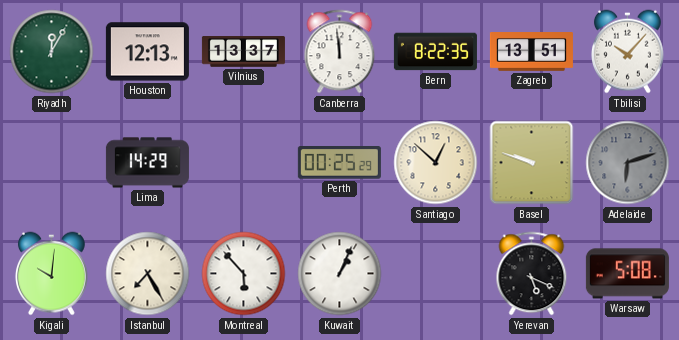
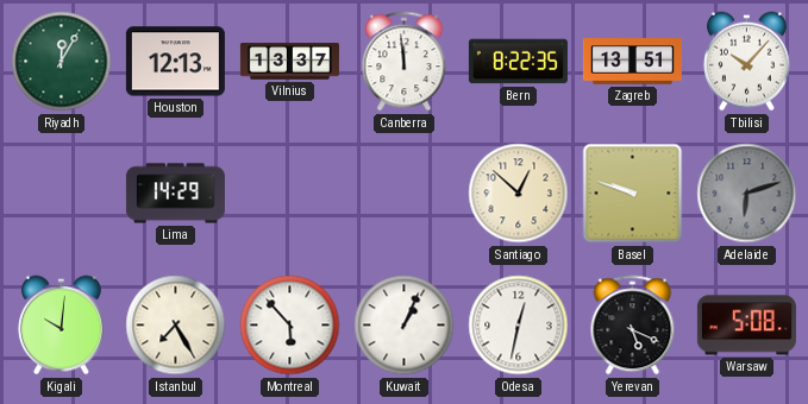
Perth: 00:25 -> none
Odesa: none -> 12:32
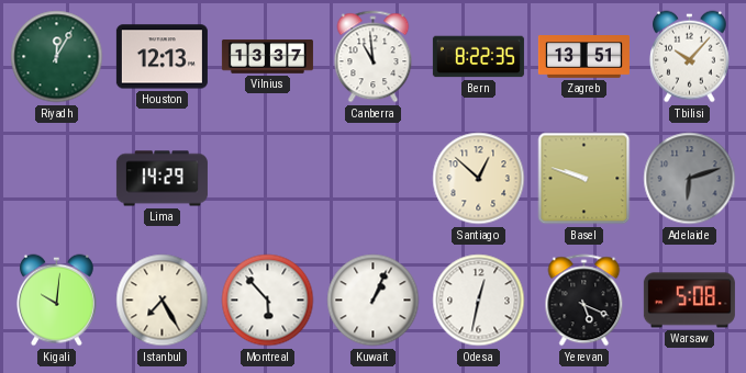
Canberra: 11:59 -> 10:59
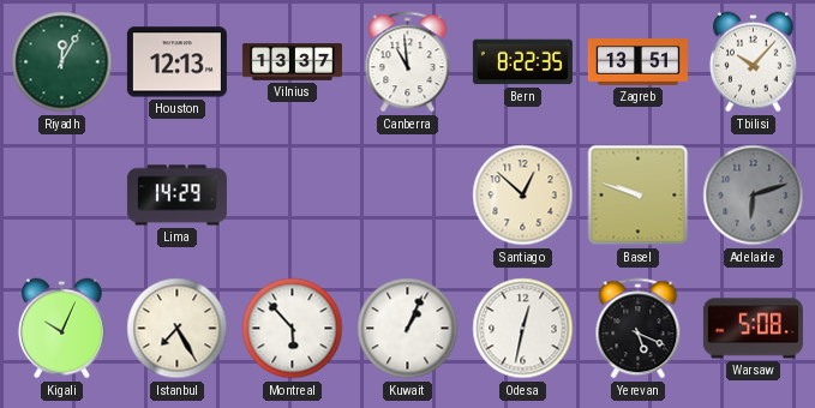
Kigali: 10:01 -> 10:04
